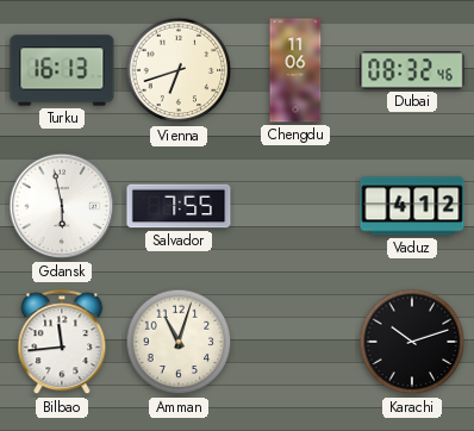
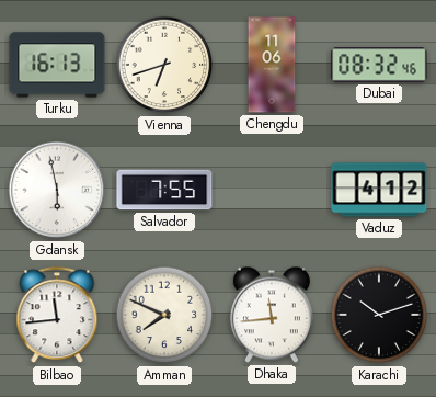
Amman: 11:03 -> 7:49
Dhaka: none -> 11:44
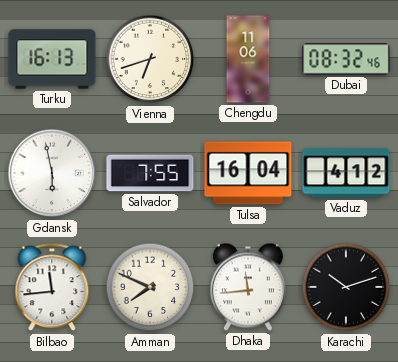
Tulsa: none -> 16:04
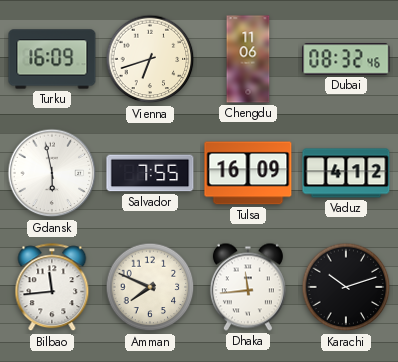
Turku: 16:13 -> 16:09
Tulsa: 16:04 -> 16:09
